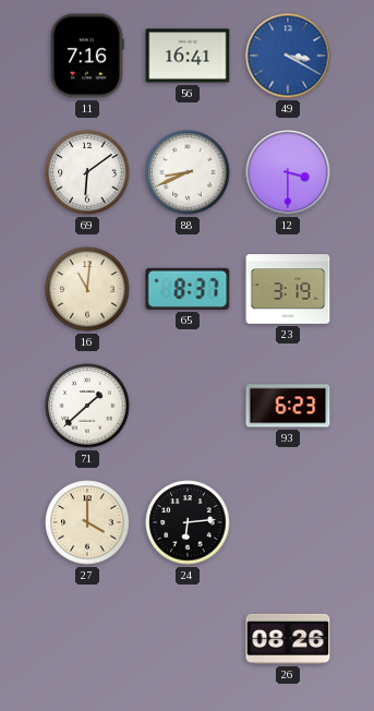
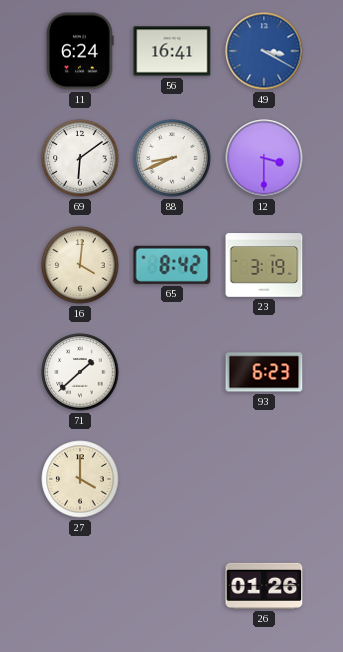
11: 7:16 -> 6:24
16: 11:01 -> 4:01
65: 8:37 -> 8:42
24: 6:14 -> none
26: 08:26 -> 01:26
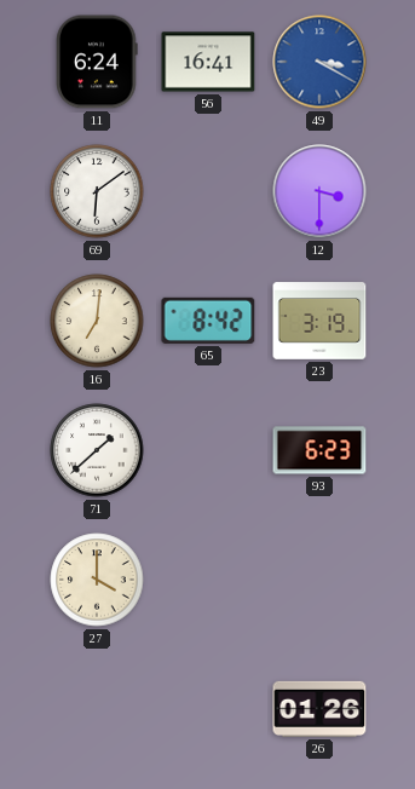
88: 8:41 -> none
16: 4:01 -> 7:01
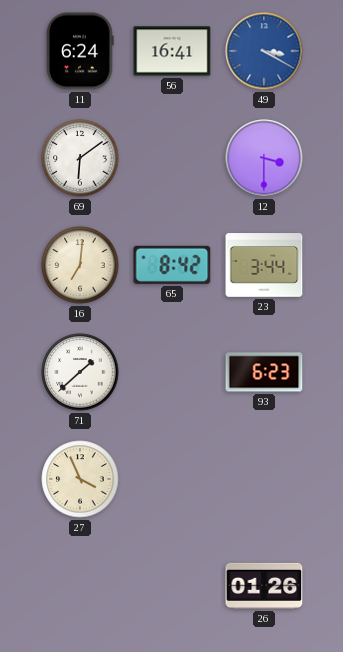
23: 3:19 -> 3:44
27: 4:00 -> 3:56
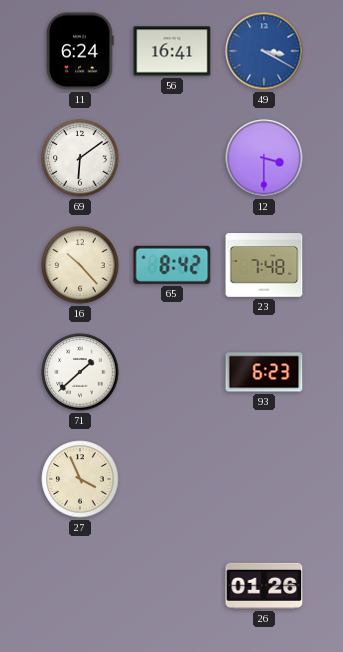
16: 7:01 -> 10:23
23: 3:44 -> 7:48
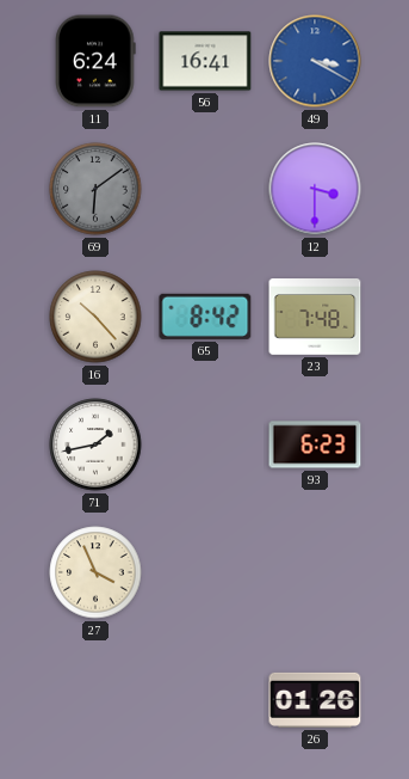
69 dial: white -> grey
71: 1:38 -> 1:43
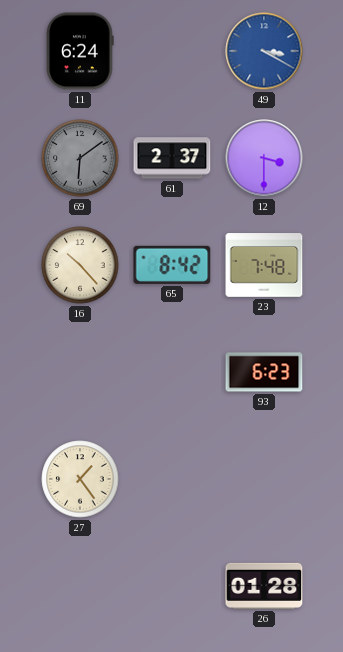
56: 16:41 -> none
61: none -> 2:37
71: 1:43 -> none
27: 3:56 -> 1:24
26: 01:26 -> 01:28
